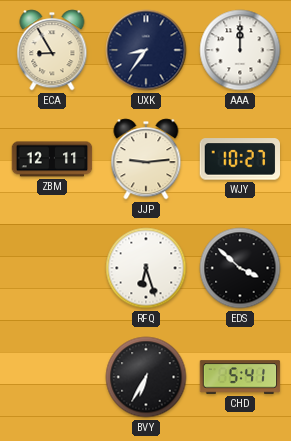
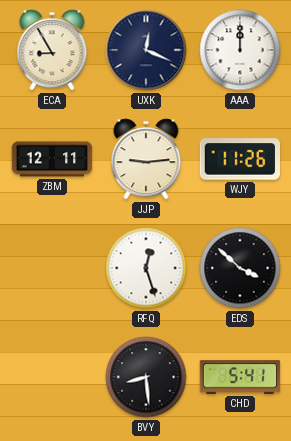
UXK: 8:36 -> 12:19
WJY: 10:27 -> 11:26
RFQ: 6:27 -> 12:27
BVY: 6:35 -> 8:29
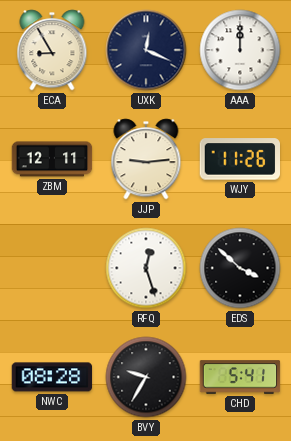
NWC: none -> 08:28
BVY: 8:29 -> 9:35
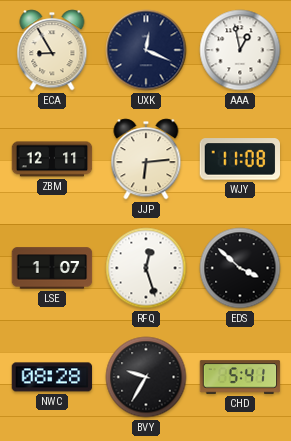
AAA: 12:00 -> 12:58
JJP: 9:14 -> 6:14
WJY: 11:26 -> 11:08
LSE: none -> 1:07
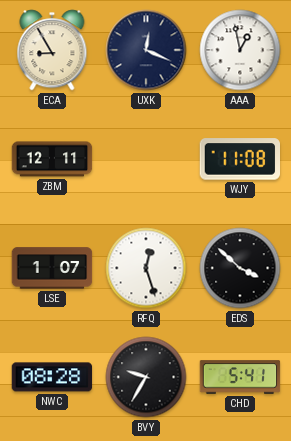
JJP: 6:14 -> none
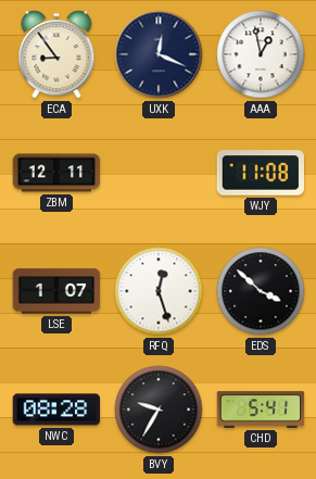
ECA: 8:55 -> 8:54
